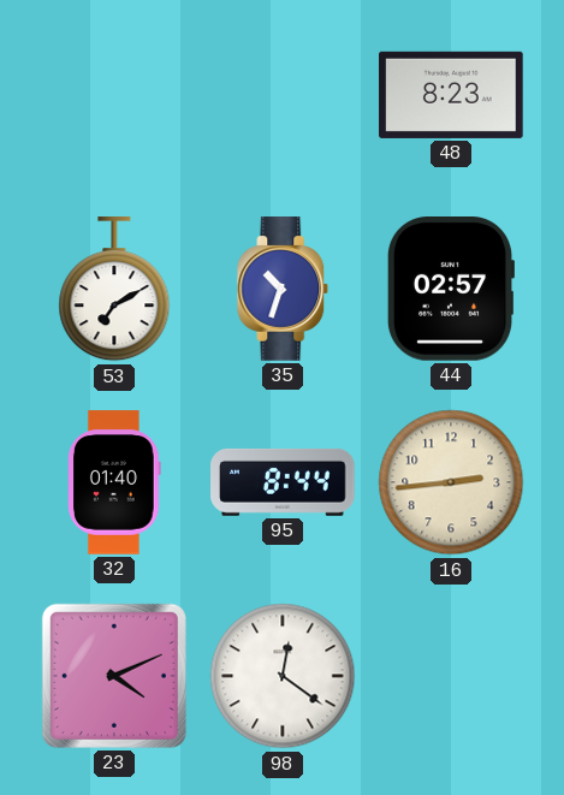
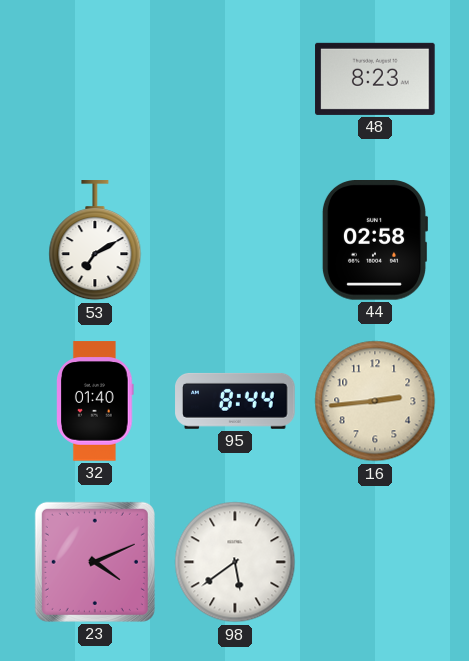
35: 10:33 -> none
44: 02:57 -> 02:58
98: 12:21 -> 5:39
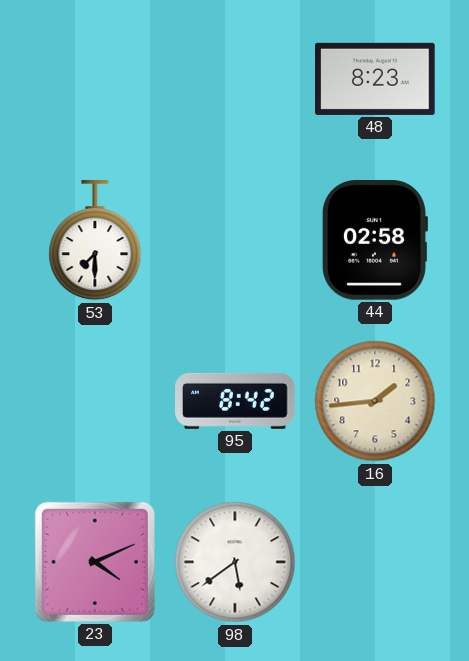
53: 7:10 -> 7:30
32: 01:40 -> none
95: 8:44 -> 8:42
16: 2:44 -> 1:44
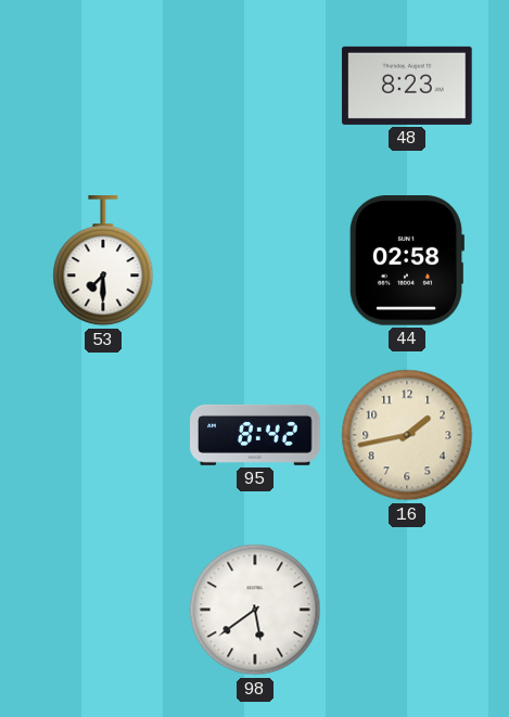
16: 1:44 -> 1:43
23: 4:11 -> none
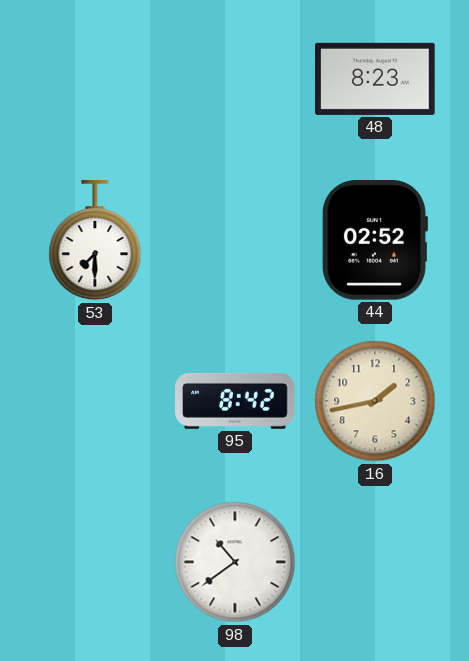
44: 02:58 -> 02:52
98: 5:39 -> 10:39
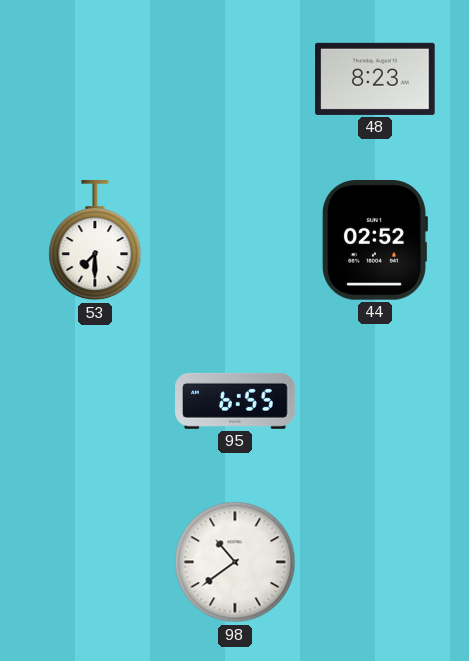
95: 8:42 -> 6:55
16: 1:43 -> none
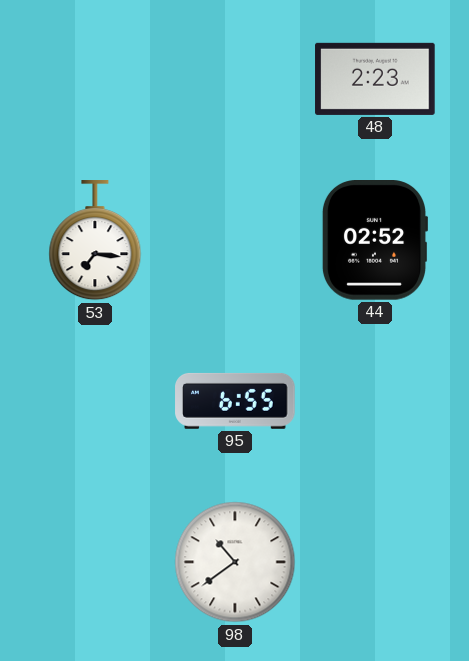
48: 8:23 -> 2:23
53: 7:30 -> 7:16
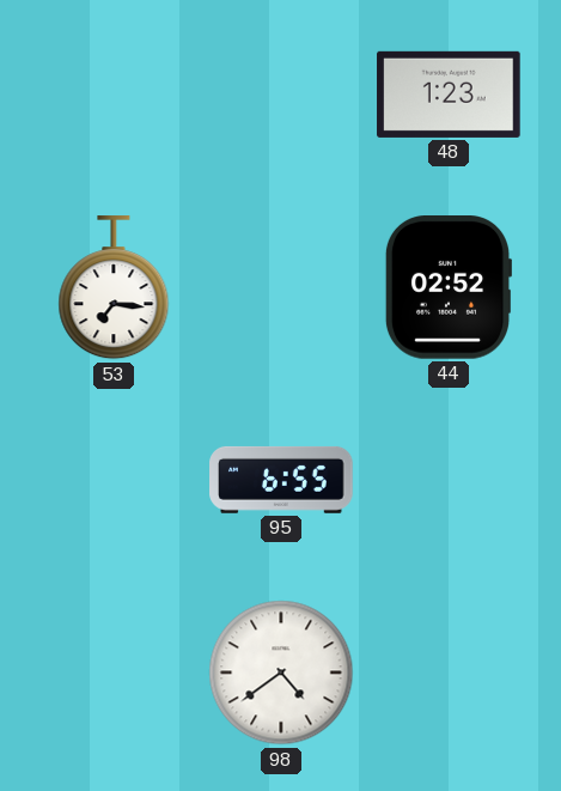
48: 2:23 -> 1:23
98: 10:39 -> 4:39
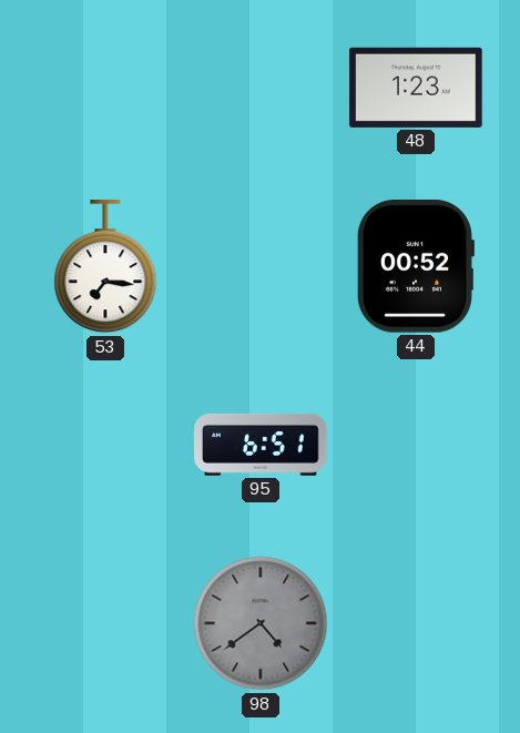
44: 02:52 -> 00:52
95: 6:55 -> 6:51
98 dial: white -> grey
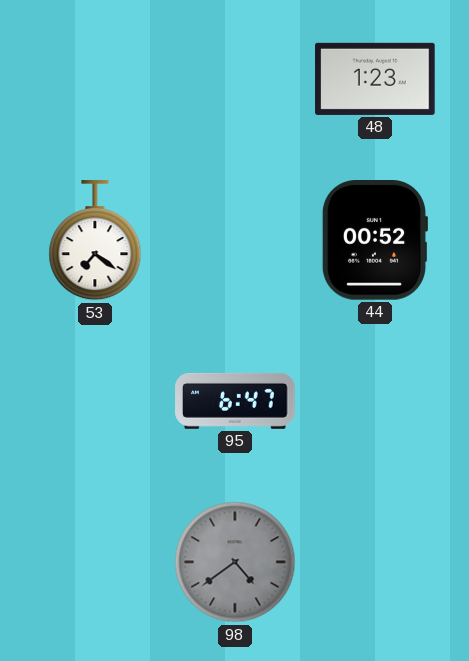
53: 7:16 -> 7:21
95: 6:51 -> 6:47
